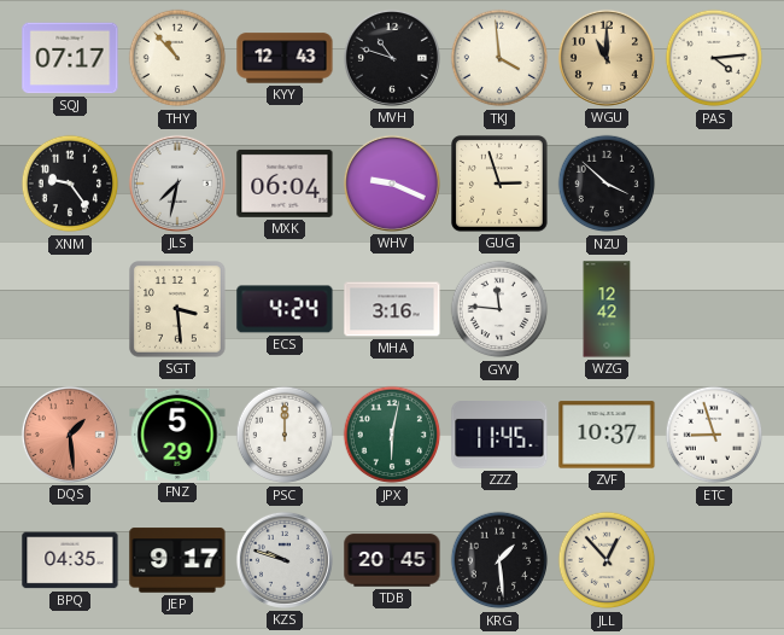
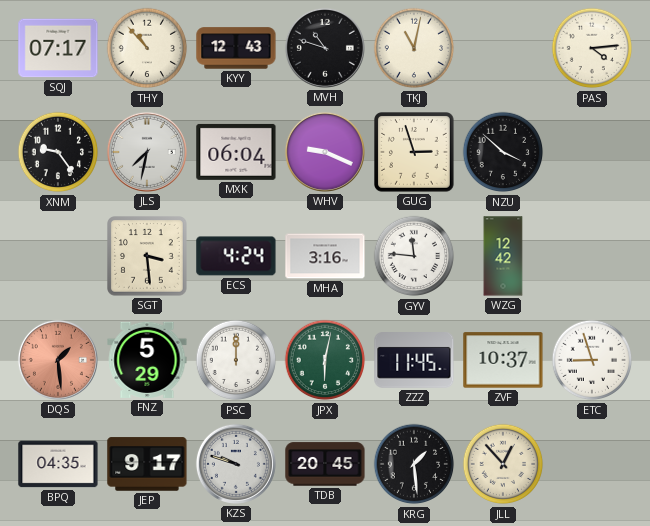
TKJ: 3:59 -> 11:02
WGU: 11:00 -> none
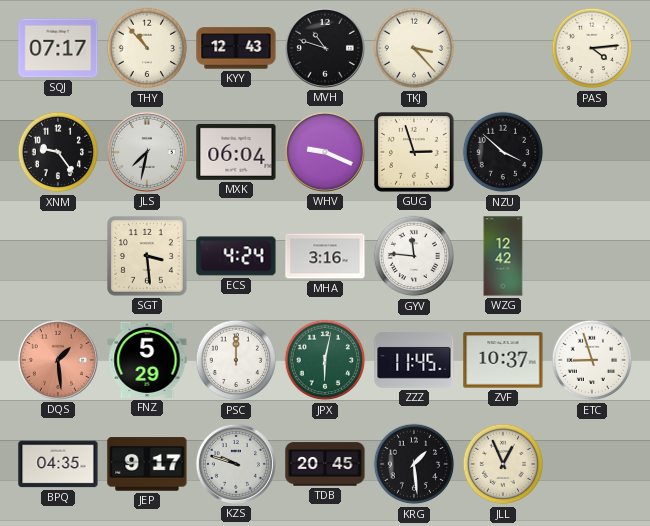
TKJ: 11:02 -> 3:23
JLL: 12:53 -> 12:56
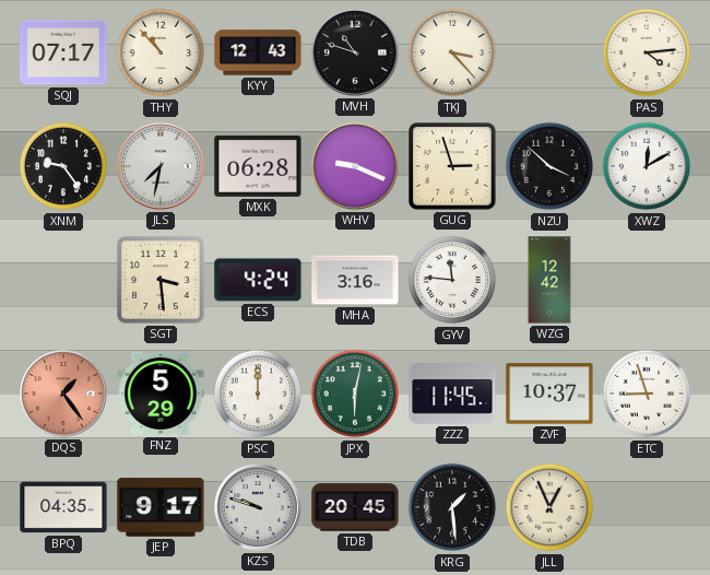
MXK: 06:04 -> 06:28
XWZ: none -> 12:10
DQS: 1:29 -> 1:24
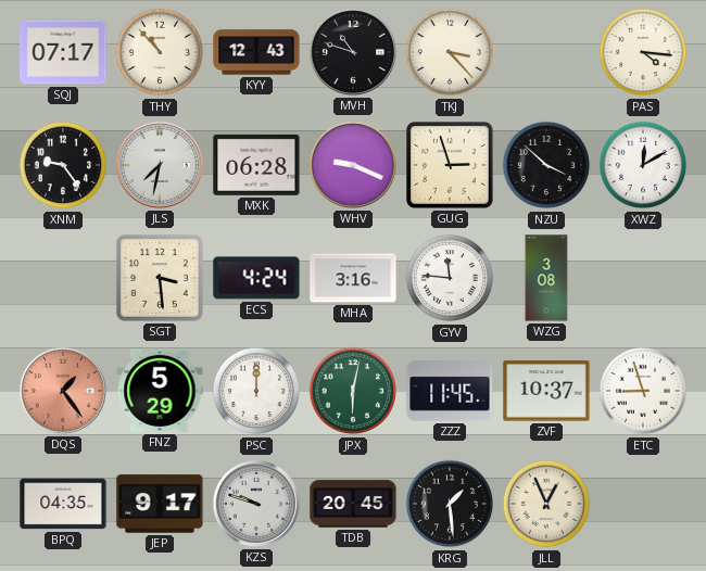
PAS: 4:14 -> 4:16
WZG: 12:42 -> 3:08
